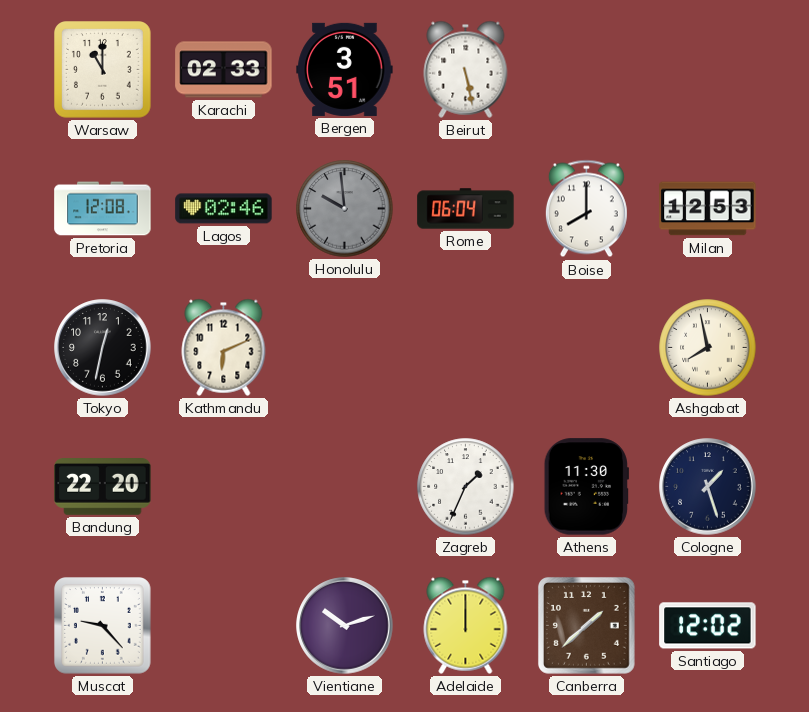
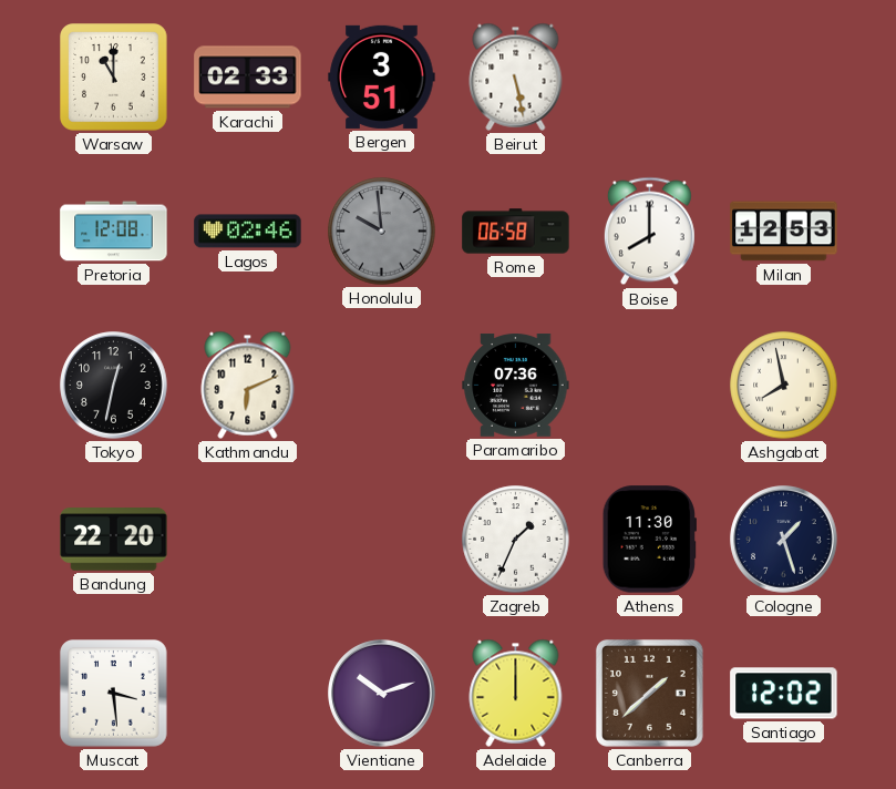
Rome: 06:04 -> 06:58
Paramaribo: none -> 07:36
Muscat: 9:23 -> 3:29
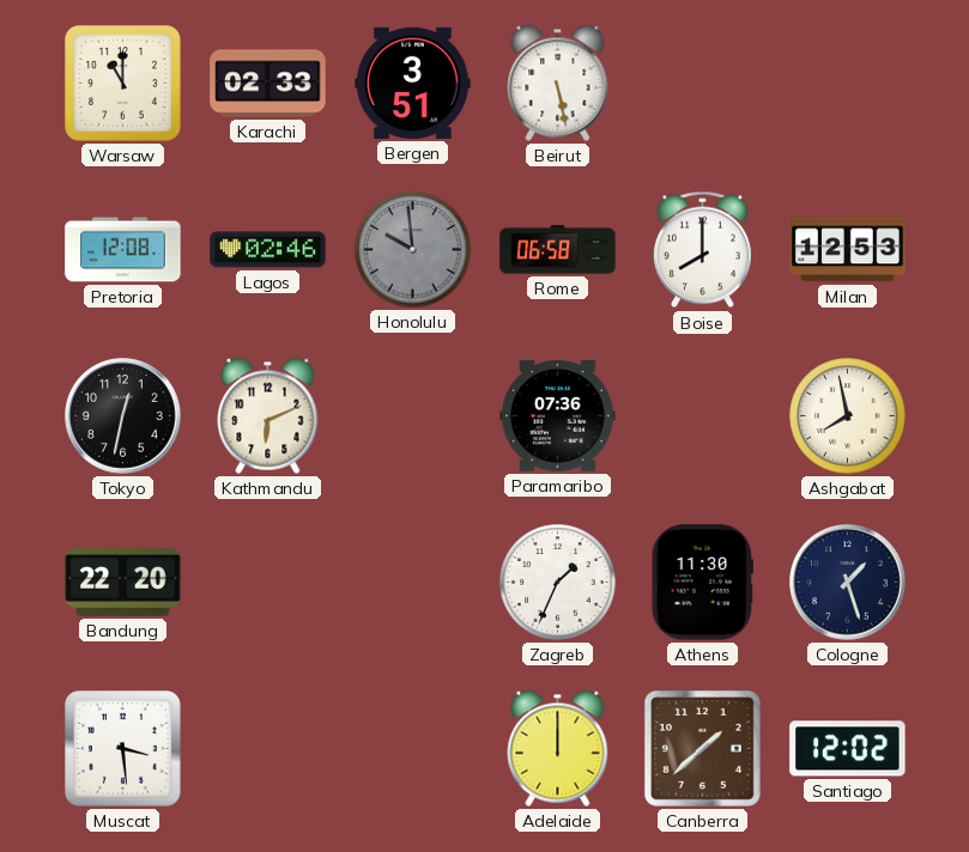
Vientiane: 10:12 -> none
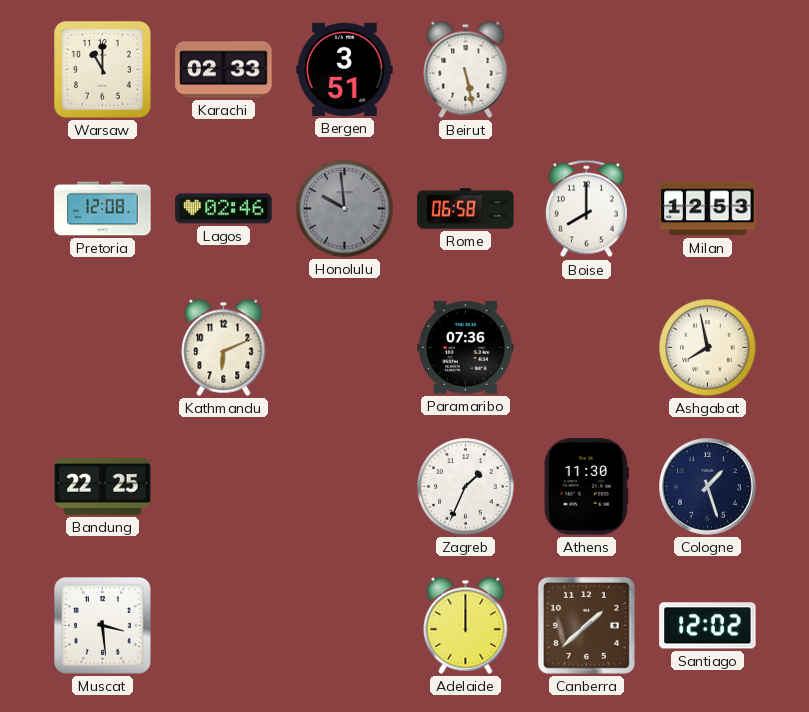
Tokyo: 12:32 -> none
Bandung: 22:20 -> 22:25
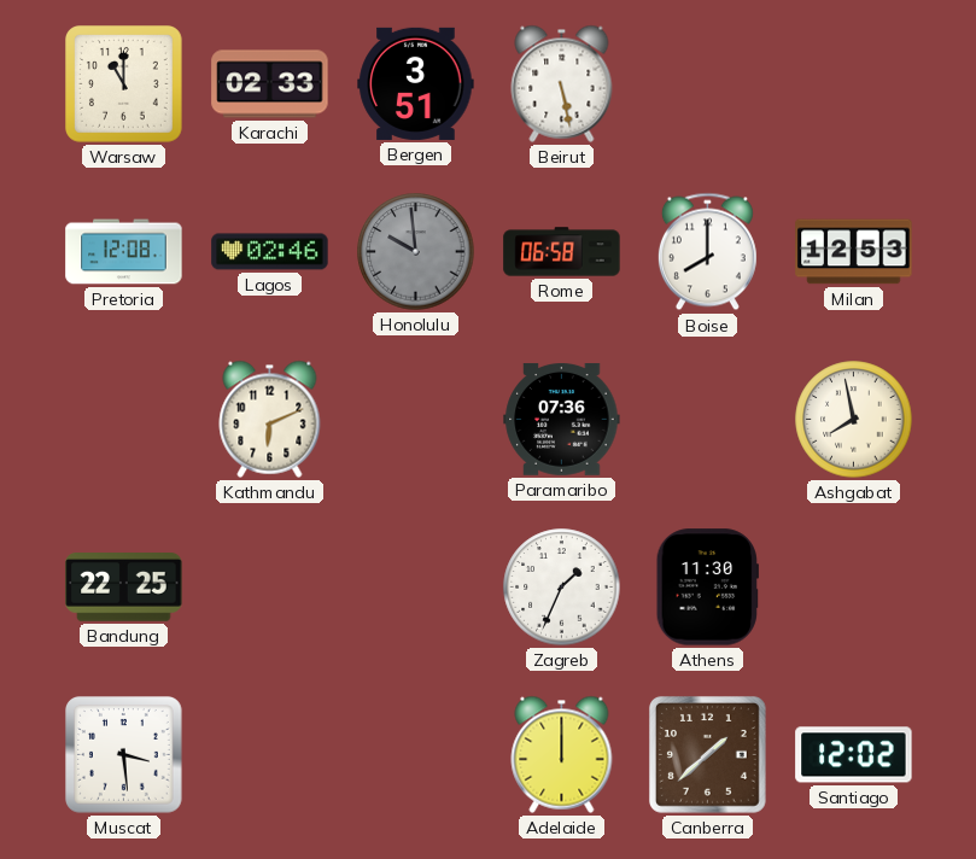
Cologne: 1:27 -> none
